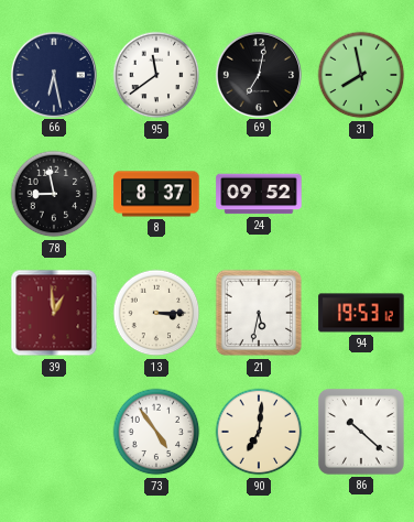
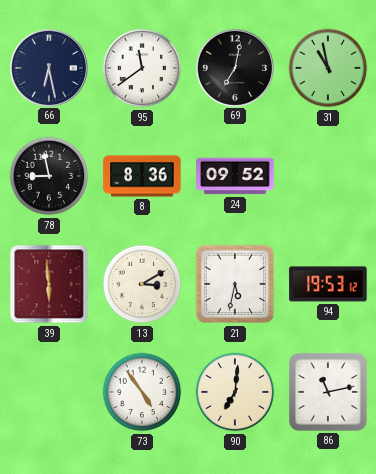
31: 7:58 -> 10:58
8: 8:37 -> 8:36
39: 12:59 -> 5:59
13: 3:15 -> 3:10
86: 10:22 -> 11:13
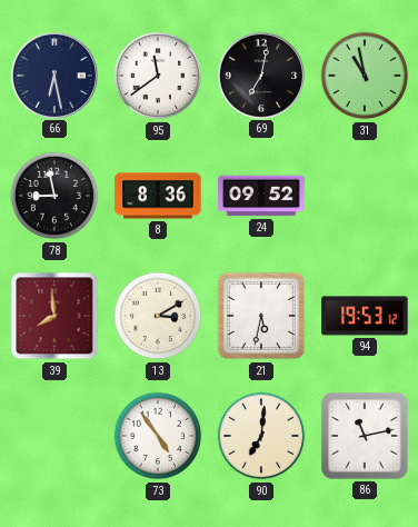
39: 5:59 -> 7:59
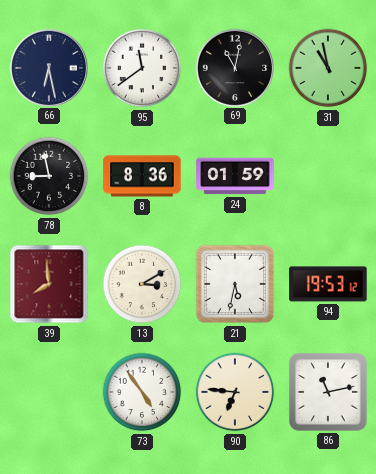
69: 7:02 -> 11:02
24: 09:52 -> 01:59
90: 7:01 -> 6:46
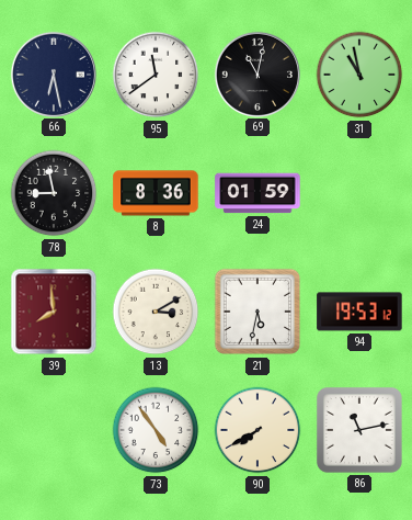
90: 6:46 -> 7:40
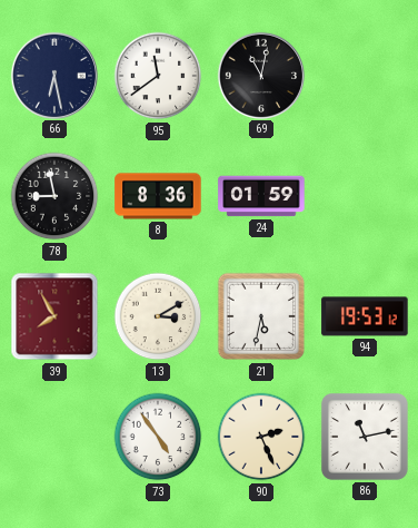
31: 10:58 -> none
39: 7:59 -> 7:55
90: 7:40 -> 2:26
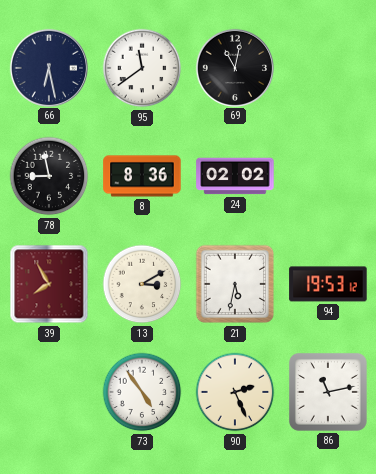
24: 01:59 -> 02:02
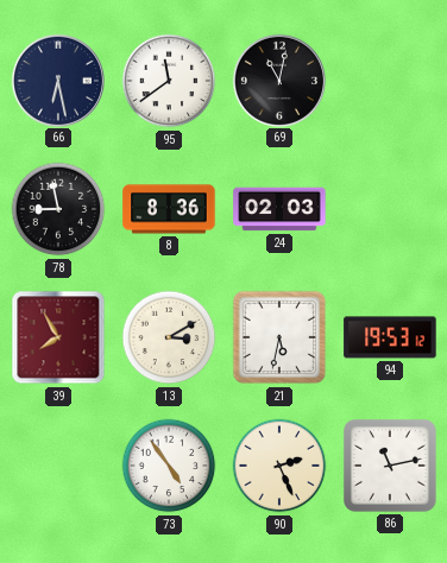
24: 02:02 -> 02:03
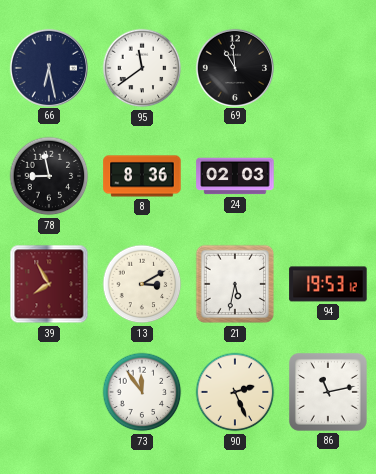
69: 11:02 -> 10:59
73: 4:54 -> 11:54
